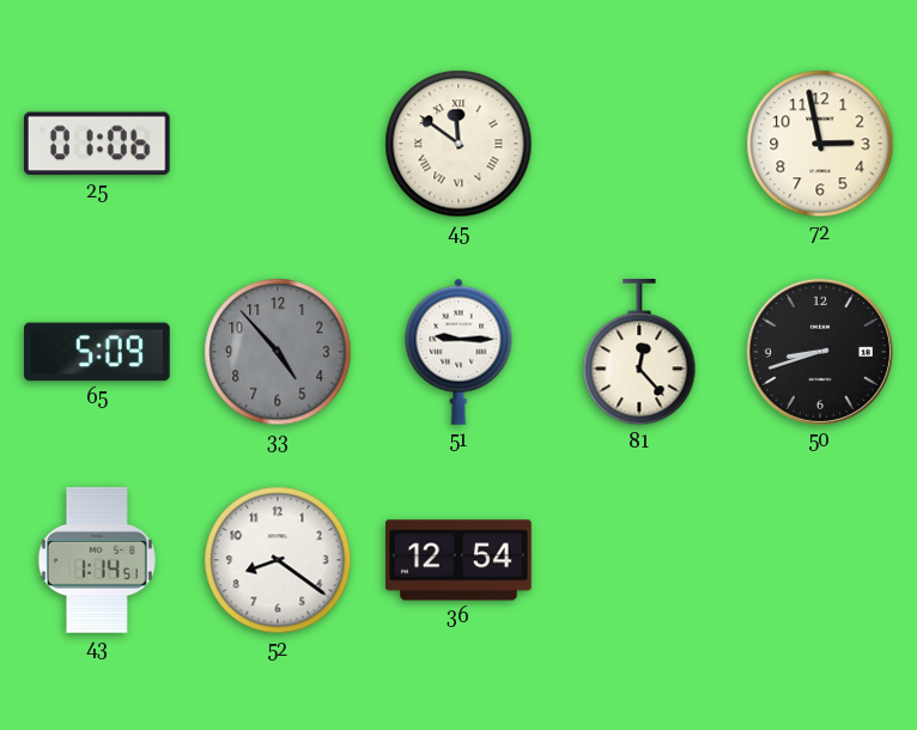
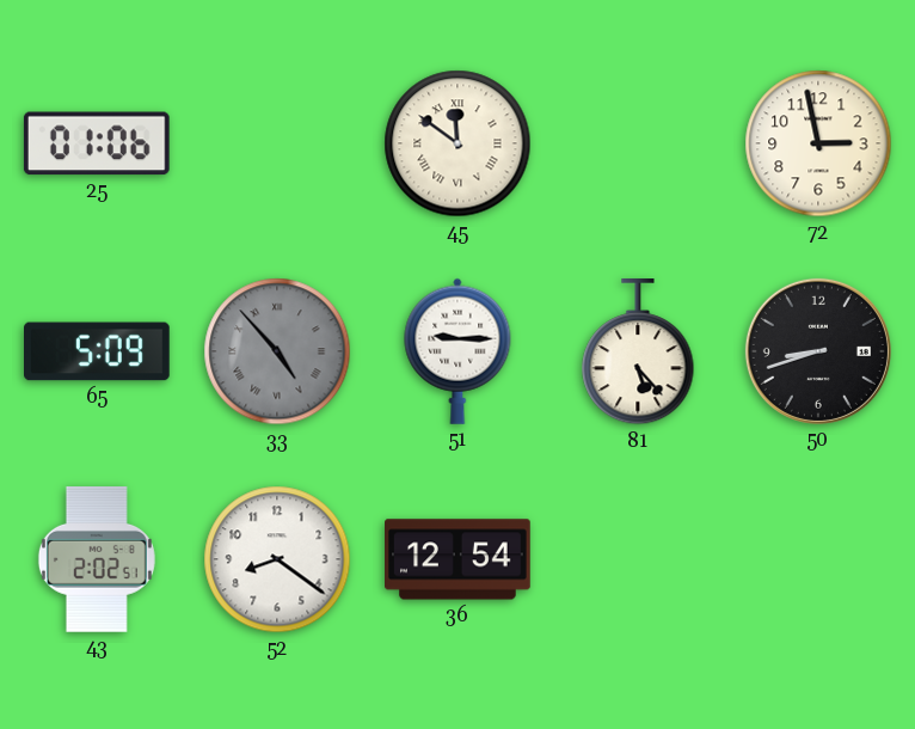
33 numerals: Arabic -> Roman
81: 12:23 -> 5:23
43: 1:14 -> 2:02
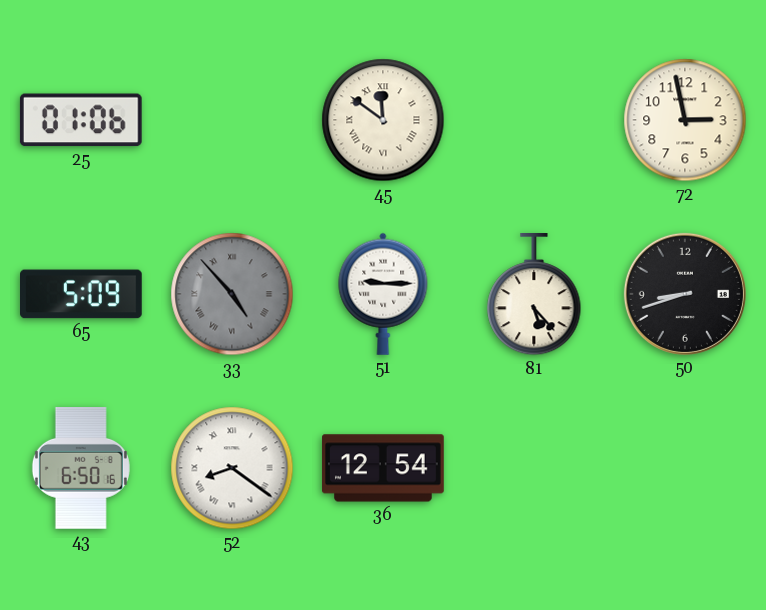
43: 2:02 -> 6:50
52 numerals: Arabic -> Roman
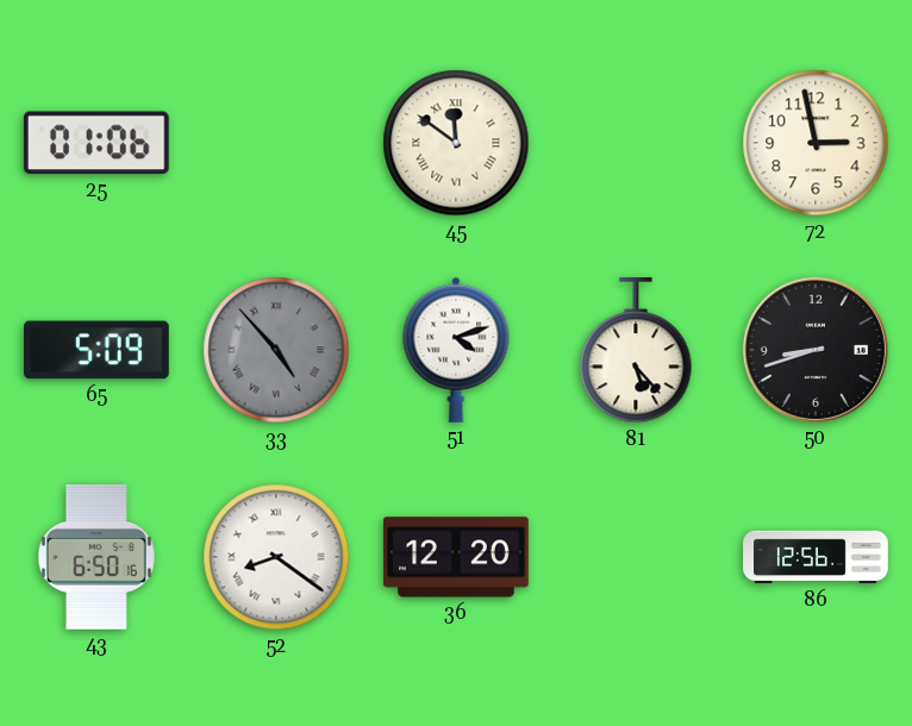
51: 9:15 -> 4:12
36: 12:54 -> 12:20
86: none -> 12:56
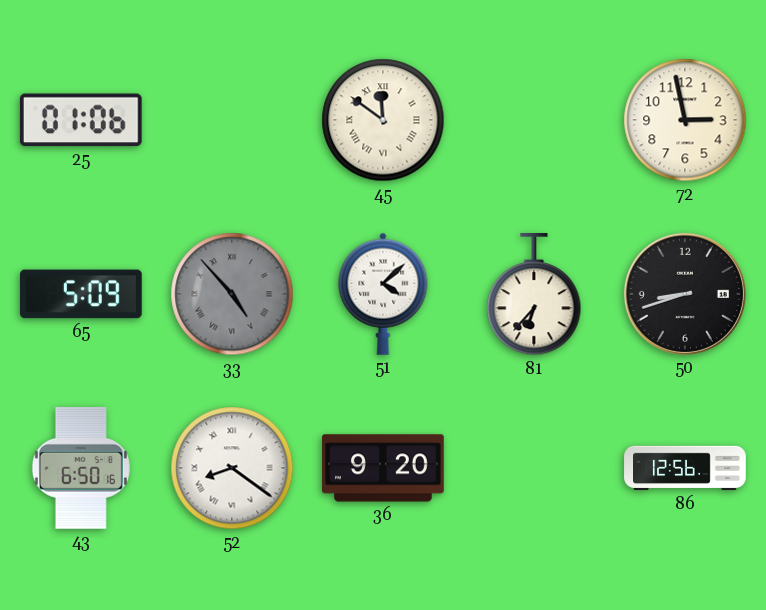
51: 4:12 -> 4:08
81: 5:23 -> 6:37
36: 12:20 -> 9:20
